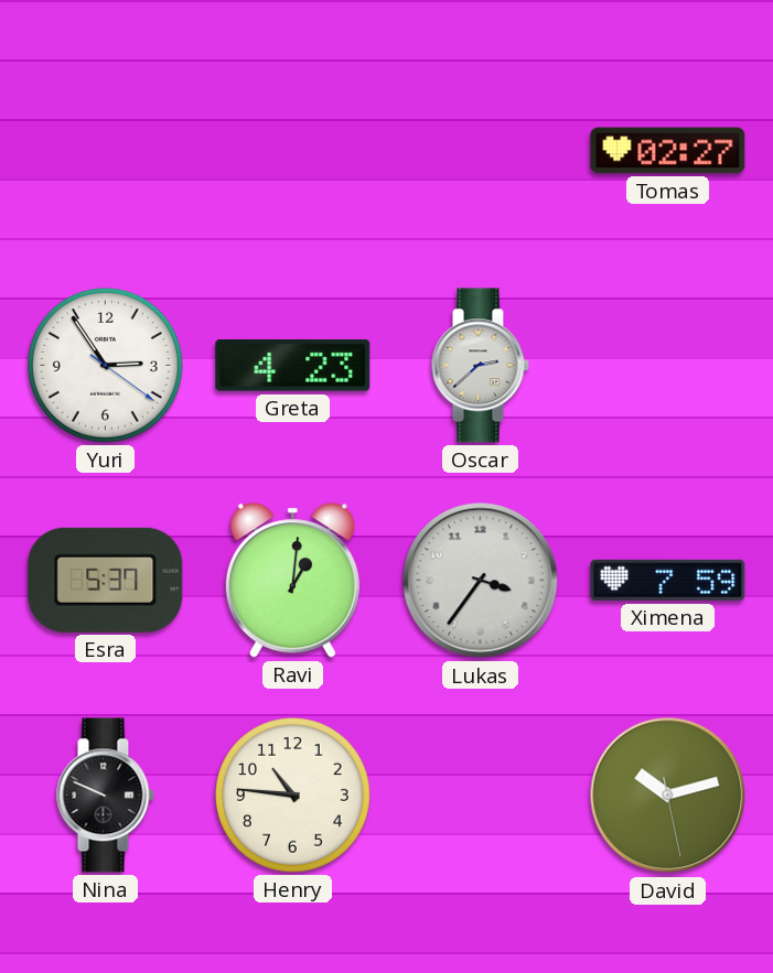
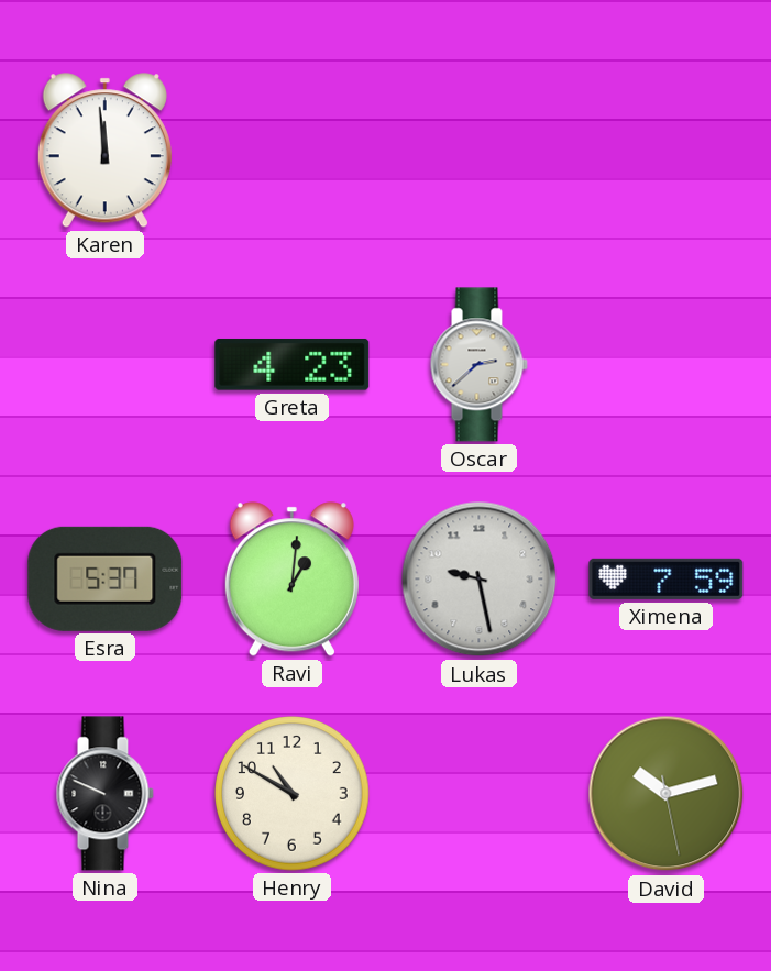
Karen: none -> 11:59
Tomas: 02:27 -> none
Yuri: 2:54 -> none
Lukas: 3:36 -> 9:28
Henry: 10:46 -> 10:50
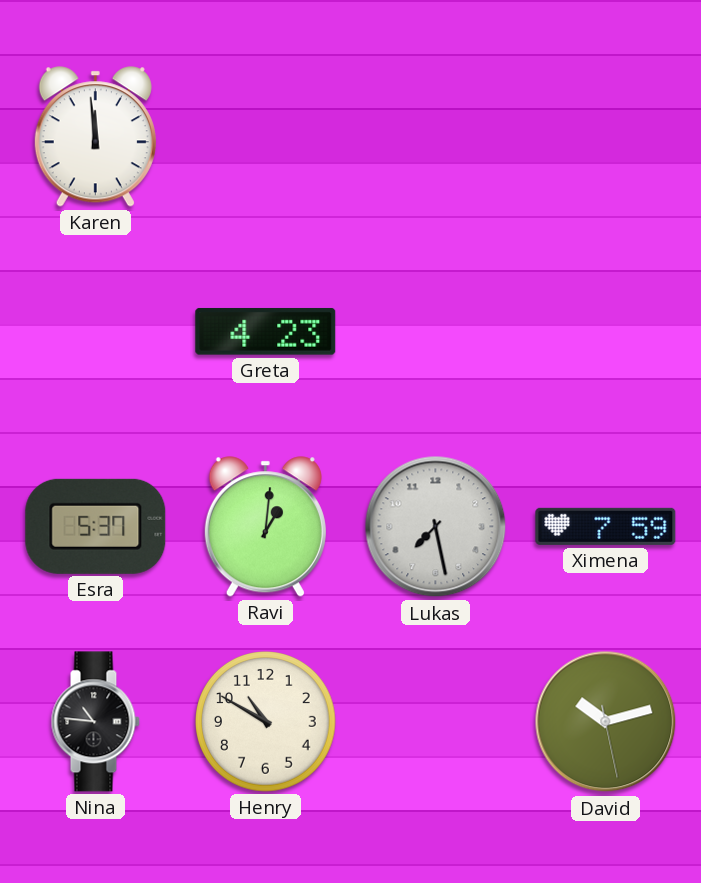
Oscar: 2:38 -> none
Lukas: 9:28 -> 7:28
Nina: 9:49 -> 10:46
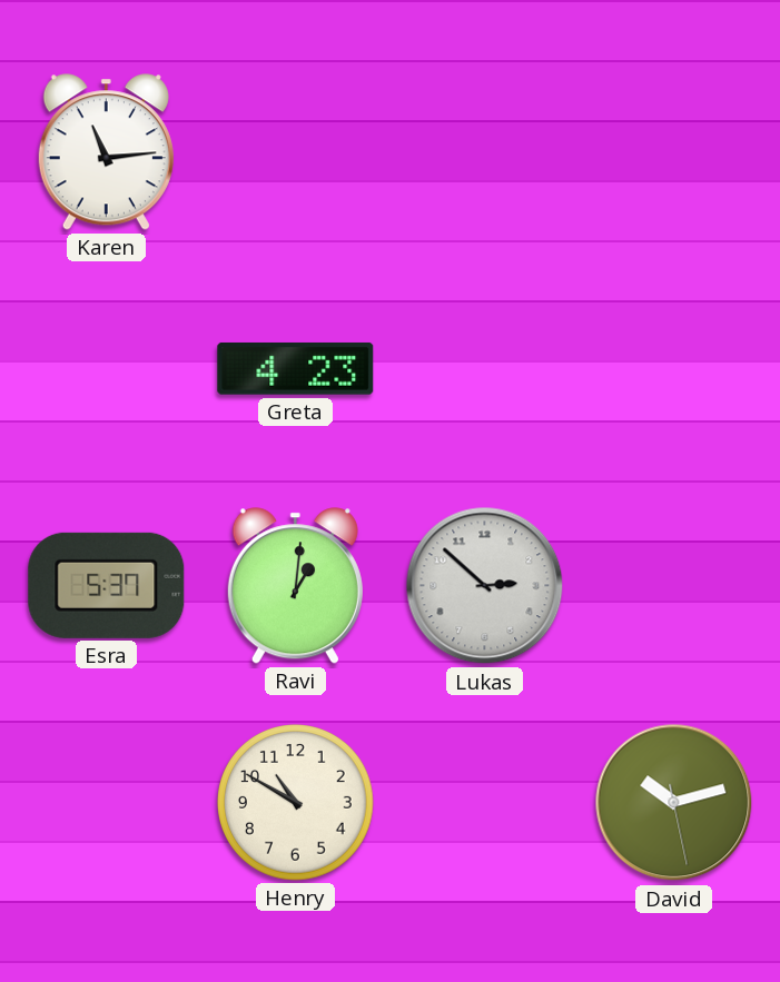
Karen: 11:59 -> 11:14
Lukas: 7:28 -> 2:52
Ximena: 7:59 -> none
Nina: 10:46 -> none
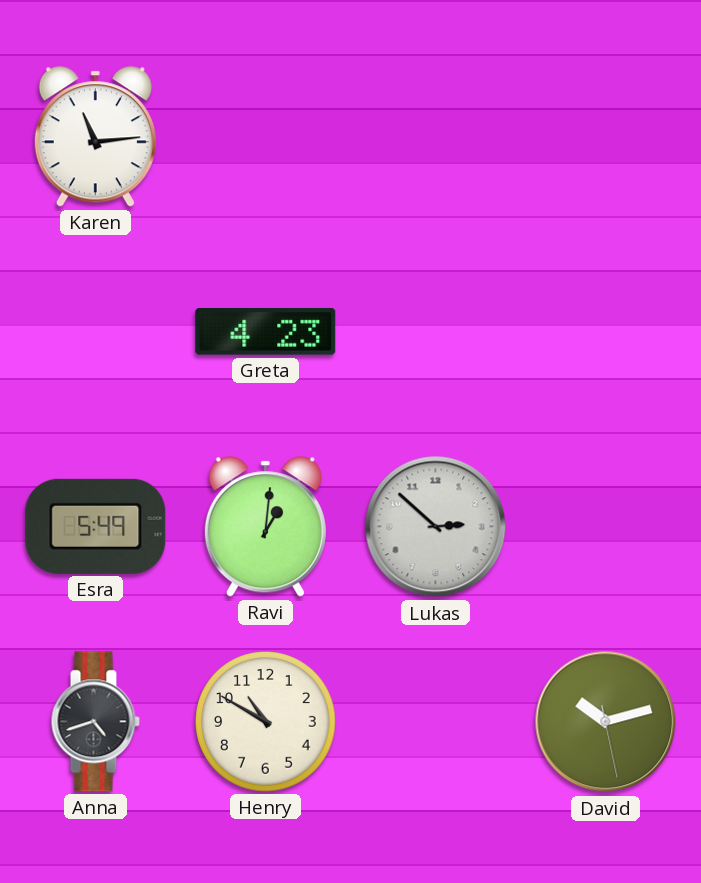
Esra: 5:37 -> 5:49
Anna: none -> 4:42
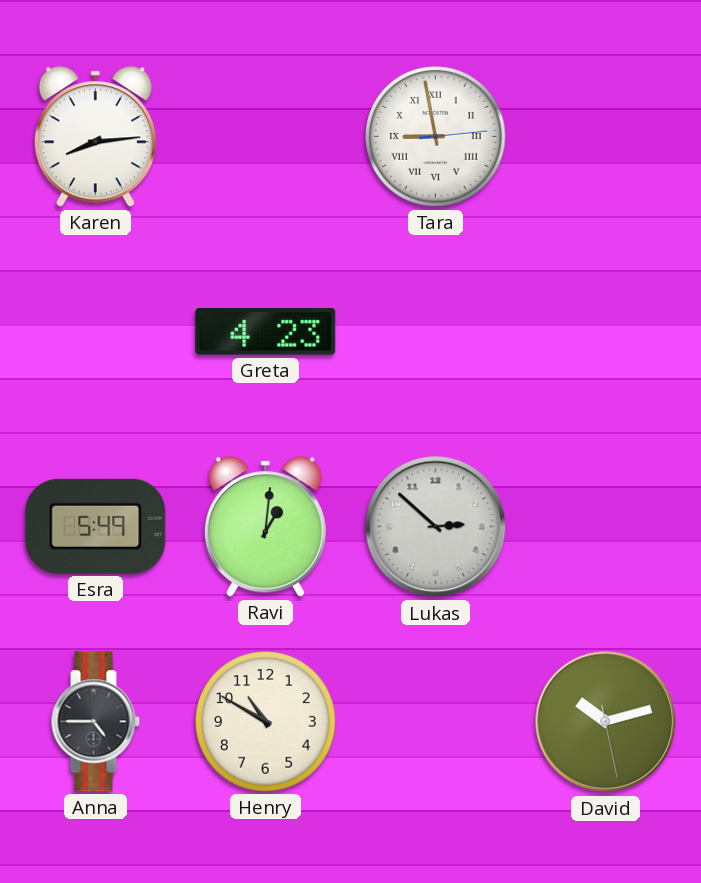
Karen: 11:14 -> 8:14
Tara: none -> 8:58
Anna: 4:42 -> 4:45
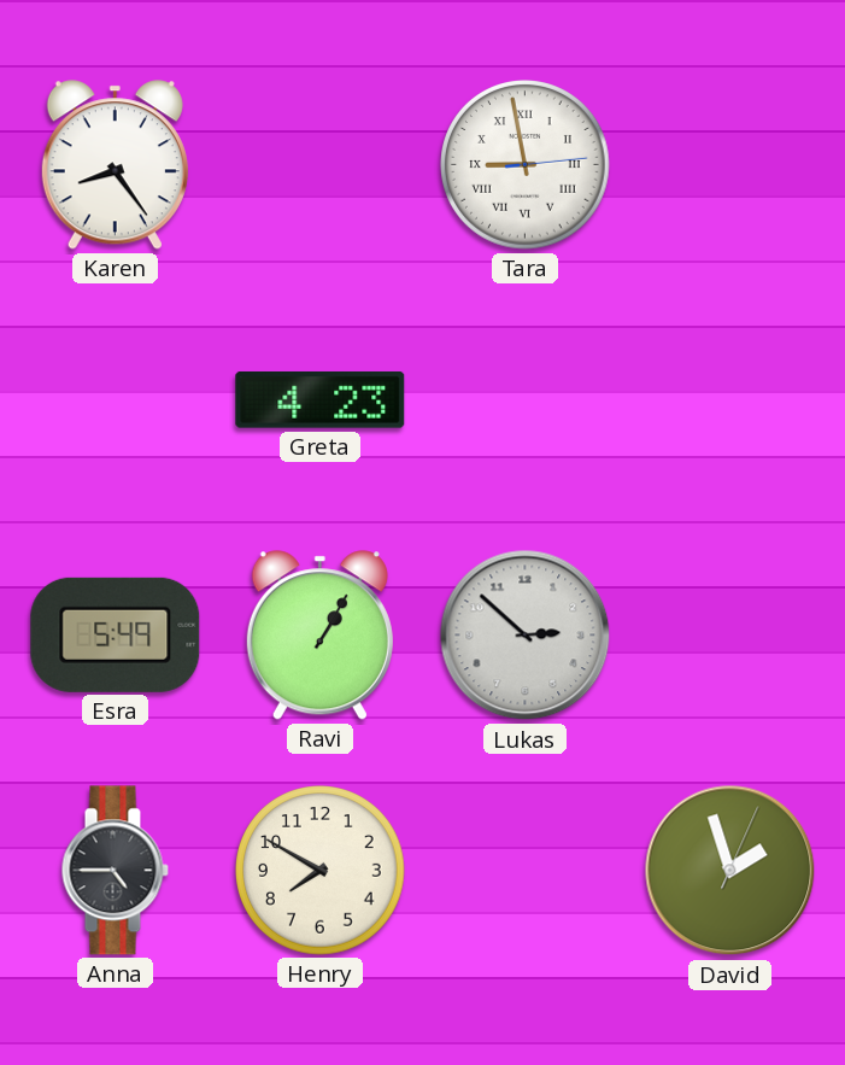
Karen: 8:14 -> 8:24
Ravi: 1:01 -> 1:05
Henry: 10:50 -> 7:50
David: 10:12 -> 1:57
